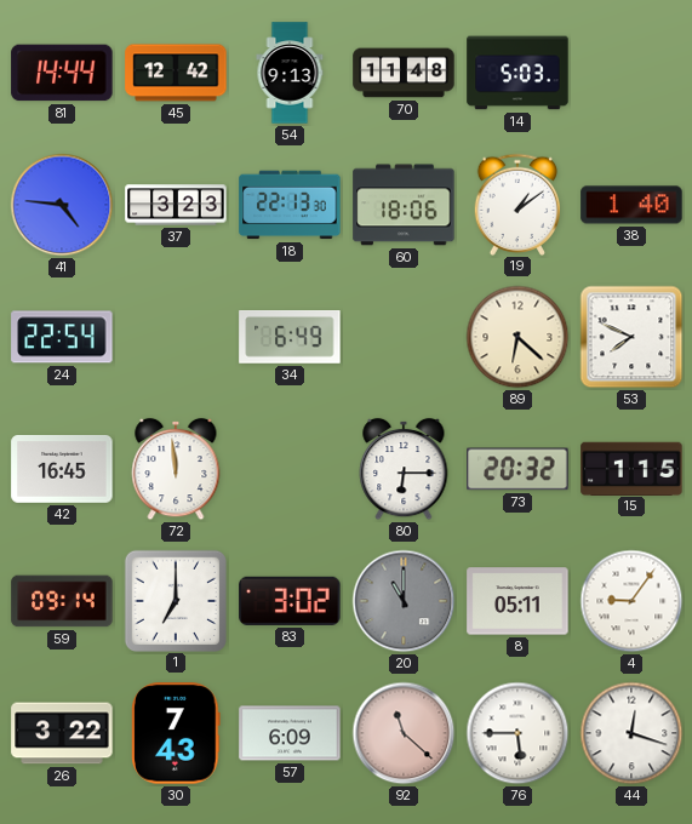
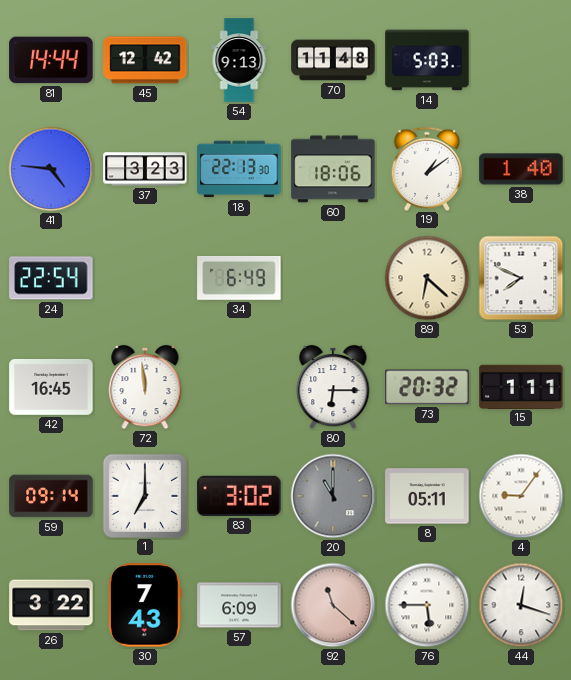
15: 1:15 -> 1:11
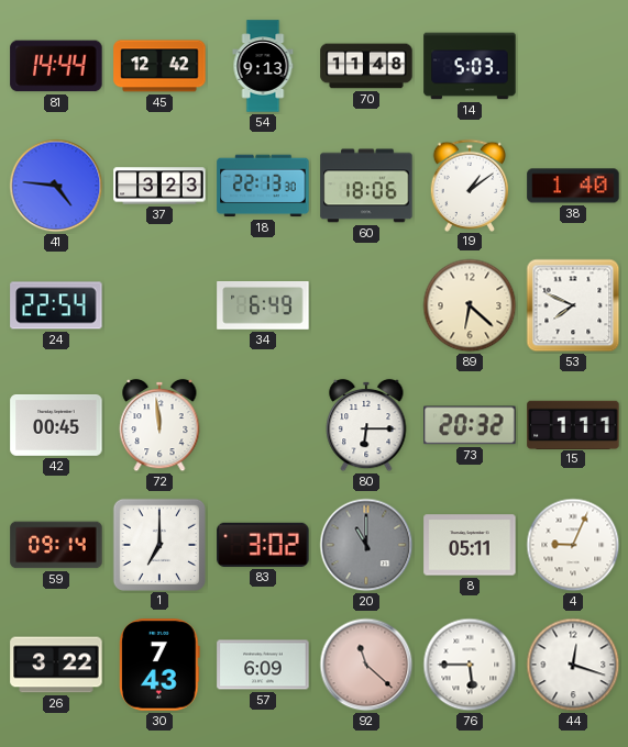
42: 16:45 -> 00:45
4: 9:06 -> 9:04
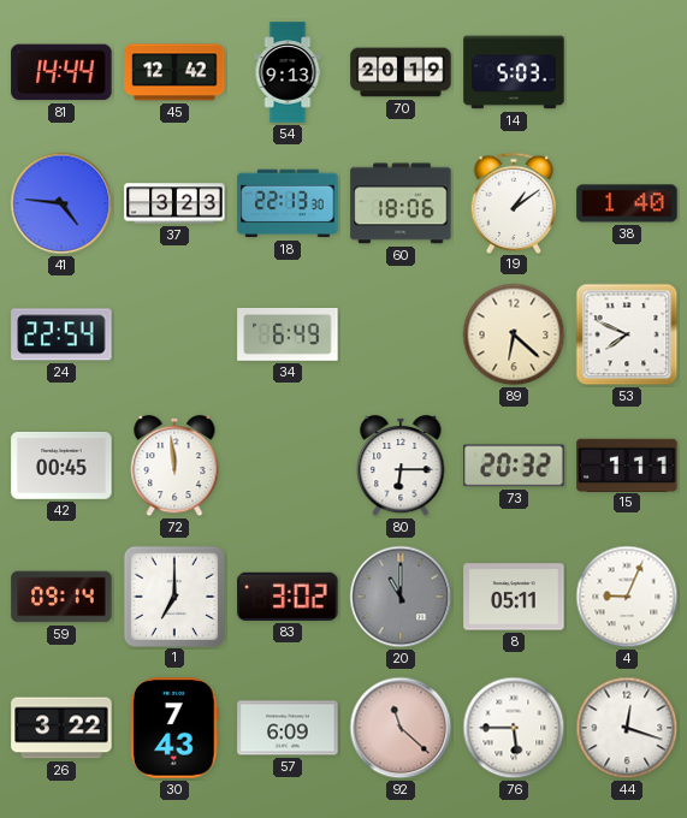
70: 11:48 -> 20:19
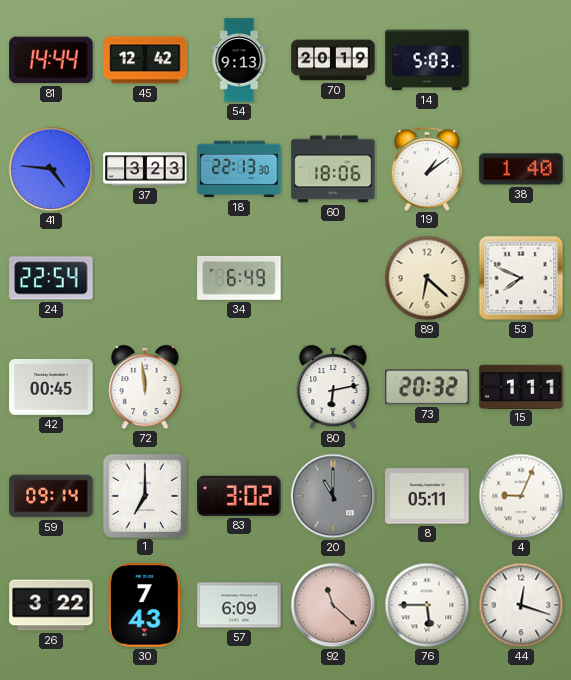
80: 6:15 -> 6:13
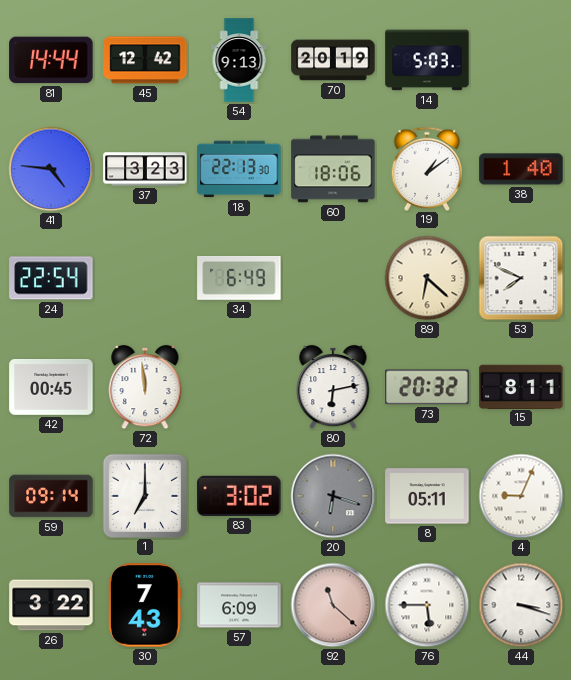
15: 1:11 -> 8:11
20: 11:00 -> 6:18
44: 12:18 -> 3:18
